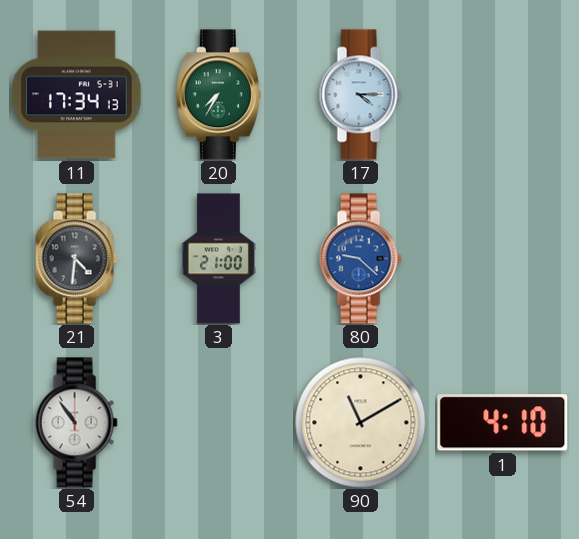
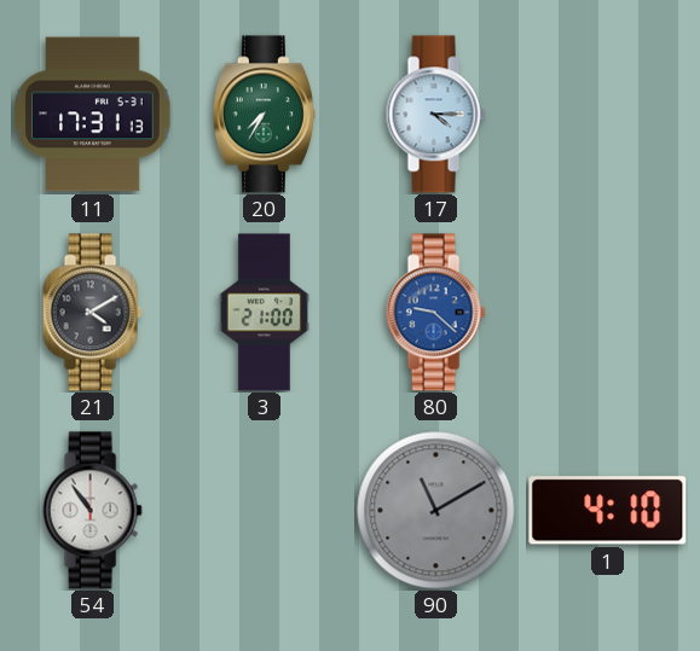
11: 17:34 -> 17:31
21: 4:31 -> 4:10
90 dial: cream -> grey
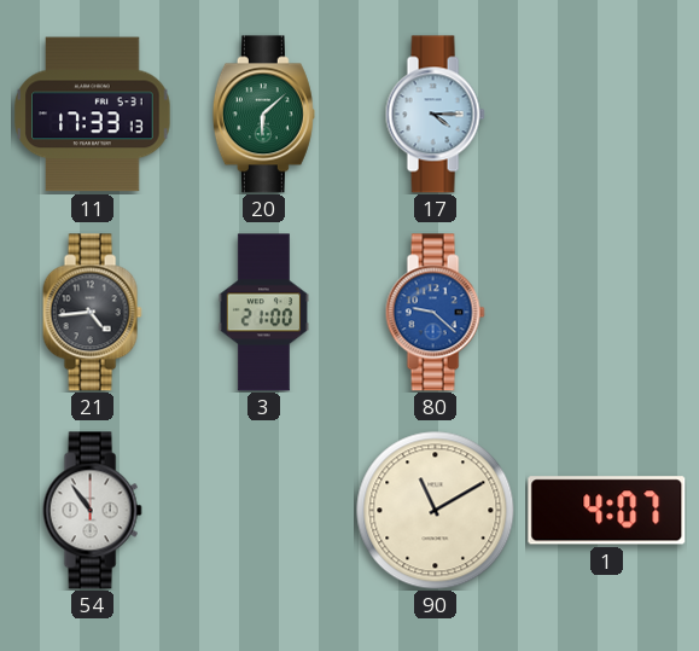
11: 17:31 -> 17:33
20: 7:35 -> 6:08
21: 4:10 -> 4:44
90 dial: grey -> cream
1: 4:10 -> 4:07
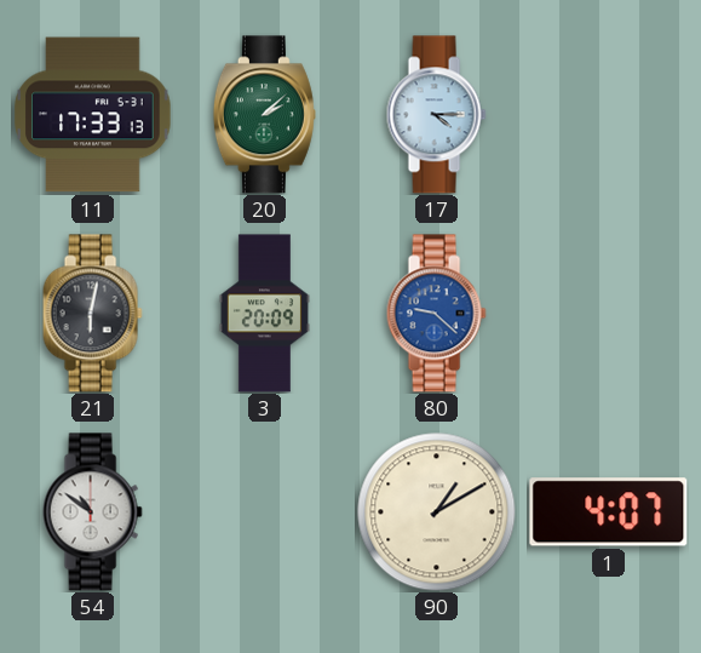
20: 6:08 -> 2:08
21: 4:44 -> 6:02
3: 21:00 -> 20:09
54: 10:54 -> 10:51
90: 11:10 -> 1:10
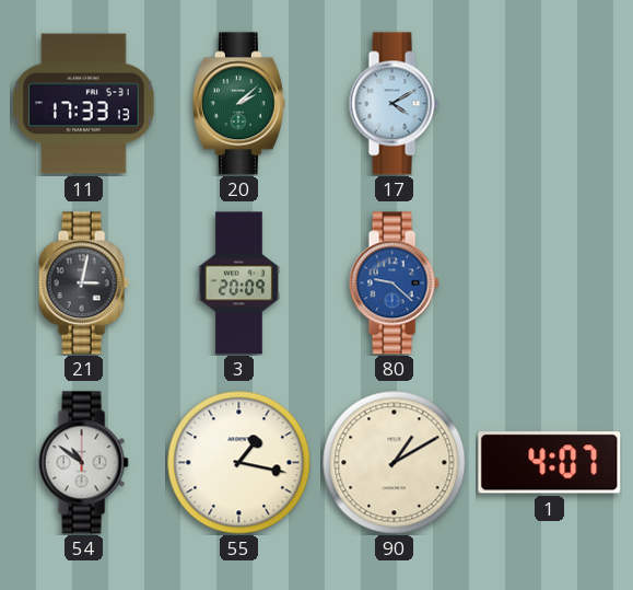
17: 4:15 -> 4:10
21: 6:02 -> 3:02
55: none -> 1:17
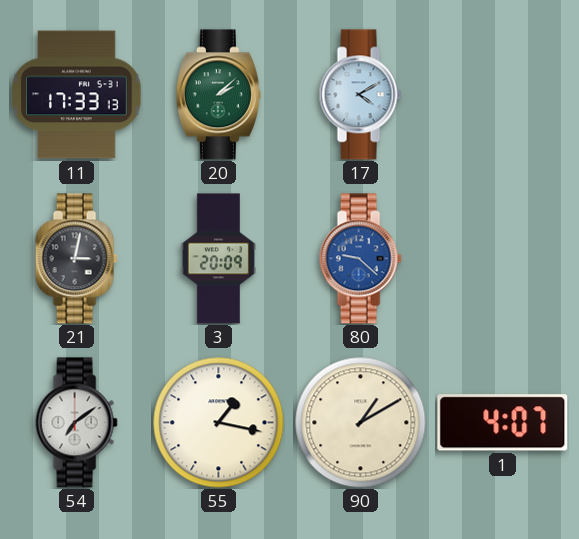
54: 10:51 -> 7:09
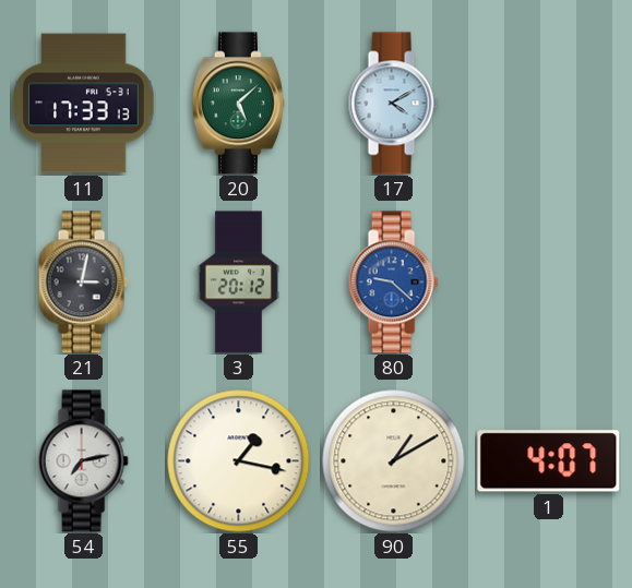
20: 2:08 -> 5:08
3: 20:09 -> 20:12
54: 7:09 -> 7:13
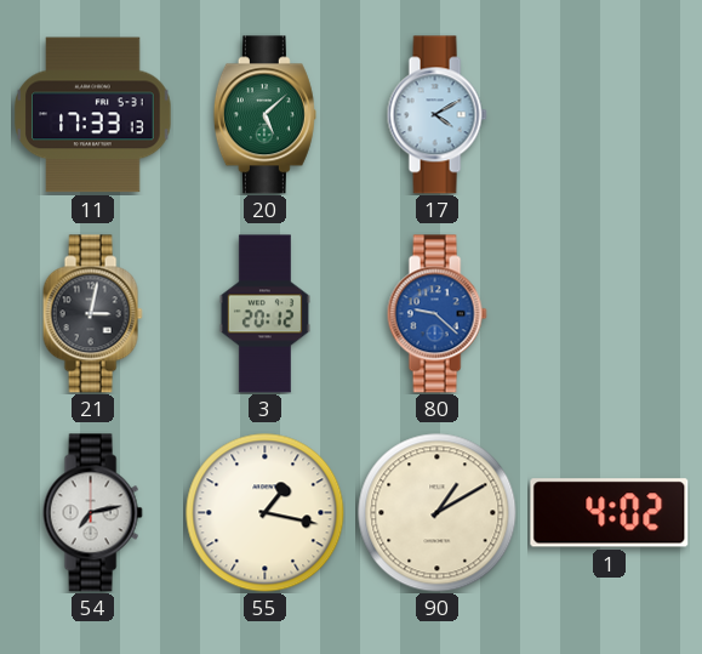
1: 4:07 -> 4:02
